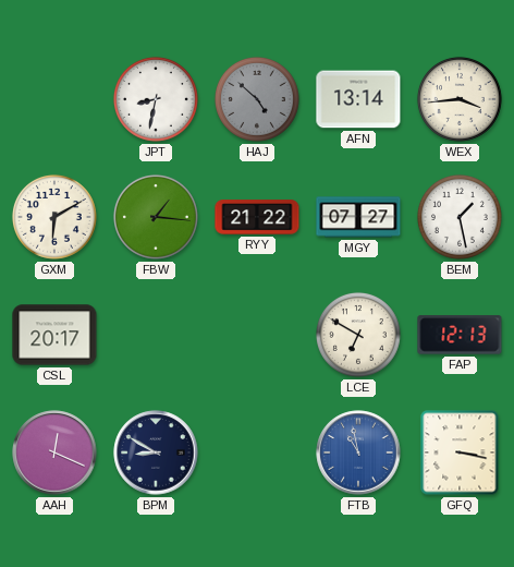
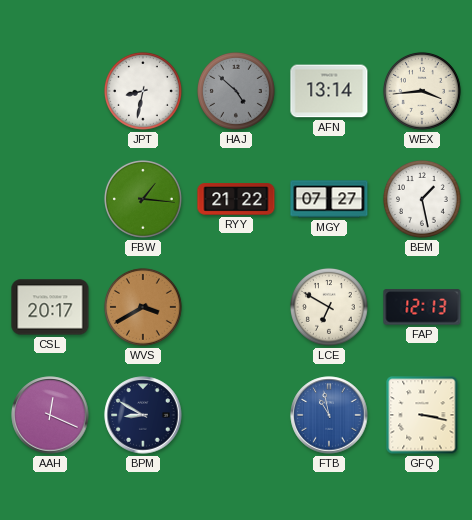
GXM: 6:10 -> none
WVS: none -> 3:40
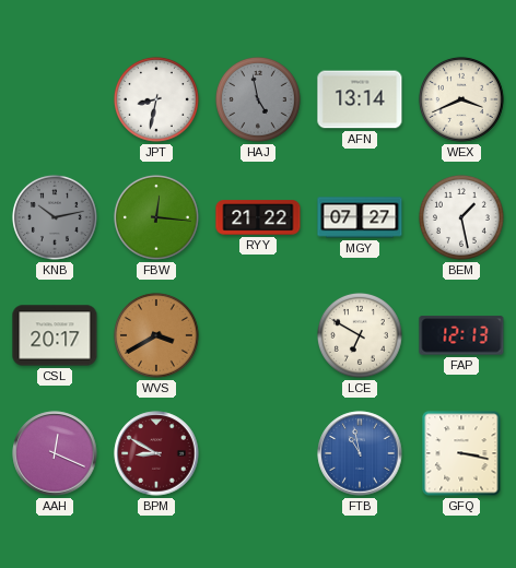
HAJ: 4:52 -> 4:58
WEX: 3:44 -> 3:41
KNB: none -> 10:13
FBW: 1:16 -> 12:16
BPM dial: navy -> burgundy
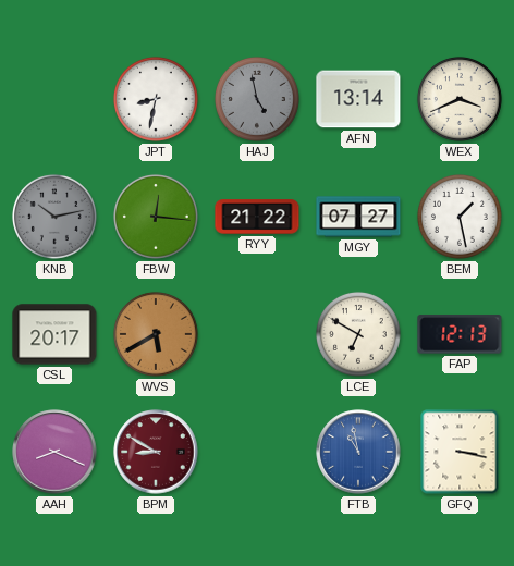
WVS: 3:40 -> 5:40
AAH: 12:19 -> 8:19
